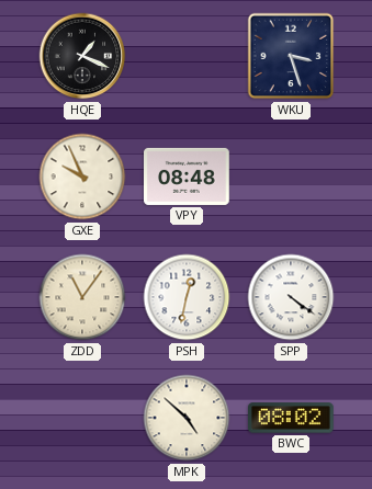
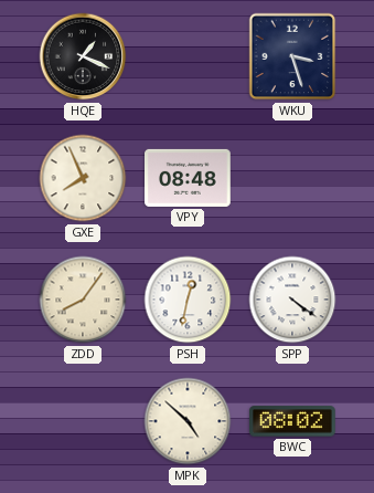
GXE: 9:56 -> 7:56
ZDD: 11:06 -> 8:06
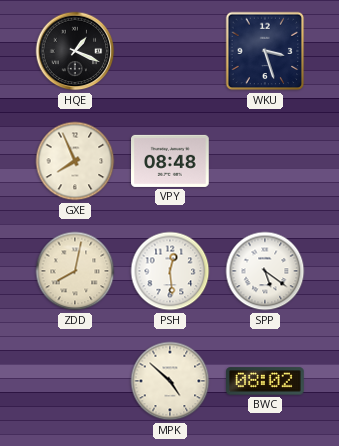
ZDD: 8:06 -> 8:02
PSH: 12:32 -> 12:29
SPP: 4:21 -> 5:21
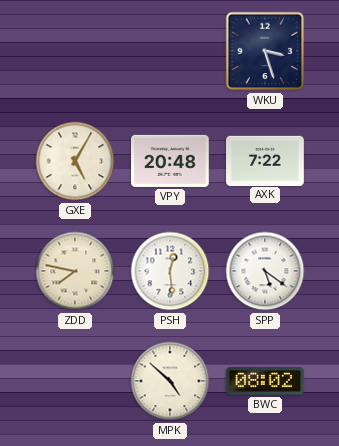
HQE: 1:19 -> none
GXE: 7:56 -> 5:05
VPY: 08:48 -> 20:48
AXK: none -> 7:22
ZDD: 8:02 -> 7:47
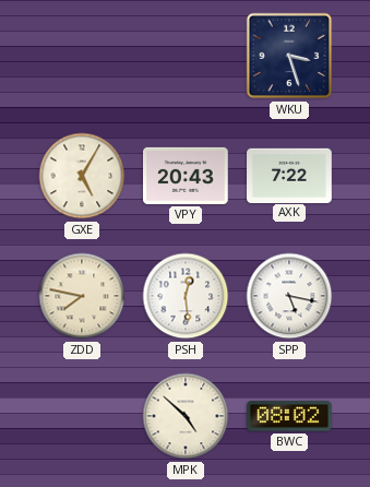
VPY: 20:48 -> 20:43
SPP: 5:21 -> 5:17
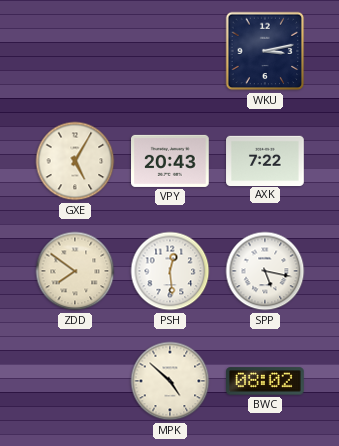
WKU: 3:27 -> 3:13
ZDD: 7:47 -> 7:51
